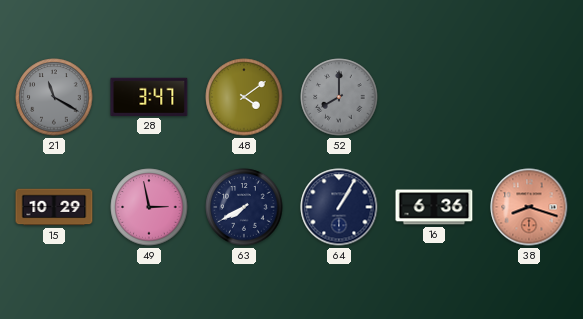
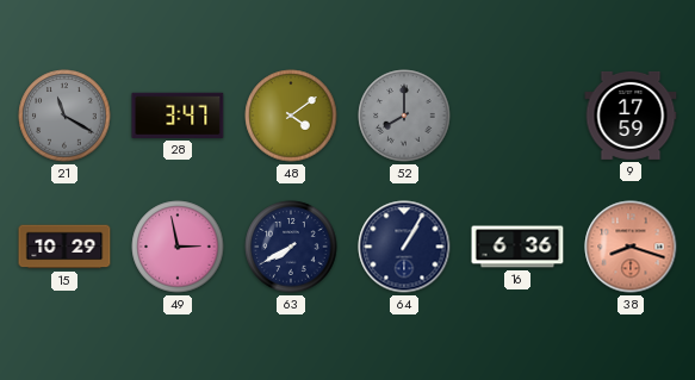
9: none -> 17:59
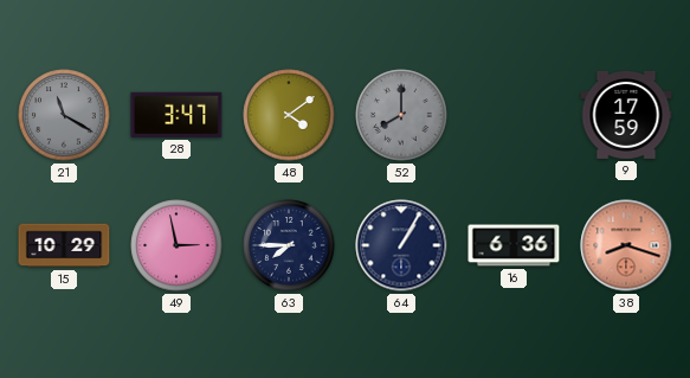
63: 7:40 -> 7:45
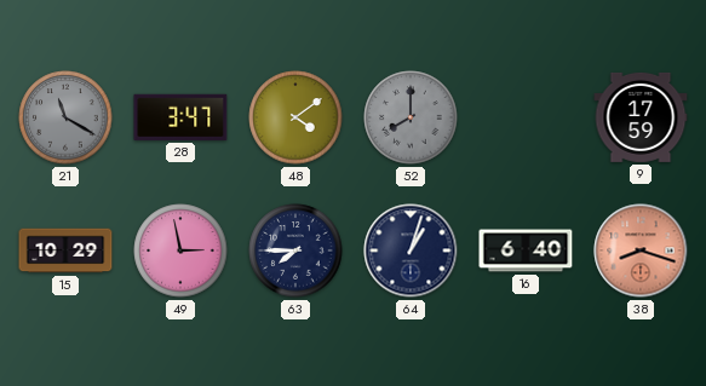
64: 1:05 -> 1:03
16: 6:36 -> 6:40
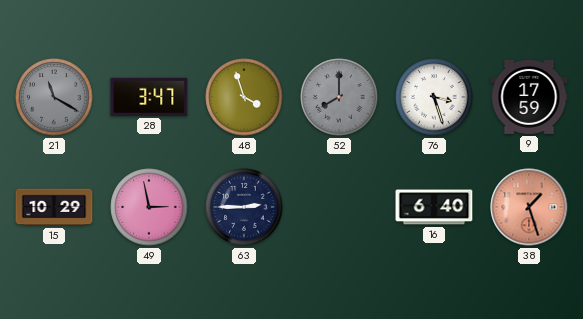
48: 4:09 -> 3:57
76: none -> 3:27
63: 7:45 -> 2:45
64: 1:03 -> none
38: 8:18 -> 1:27
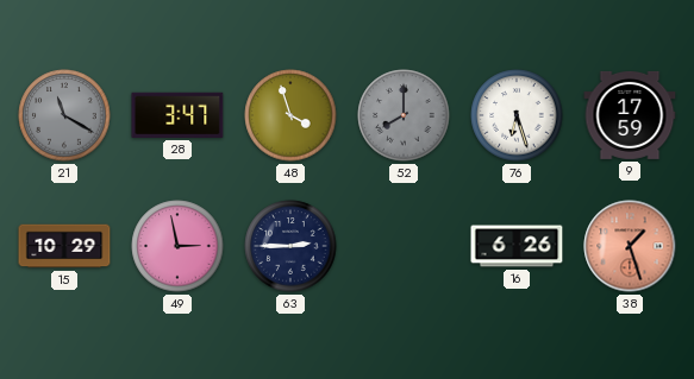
76: 3:27 -> 6:27
16: 6:40 -> 6:26
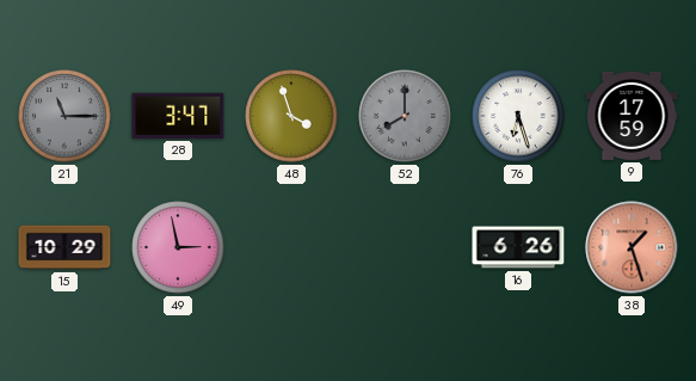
21: 11:20 -> 11:15
63: 2:45 -> none
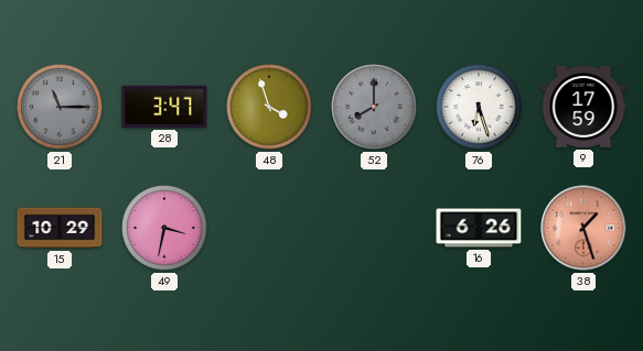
49: 2:58 -> 3:32
